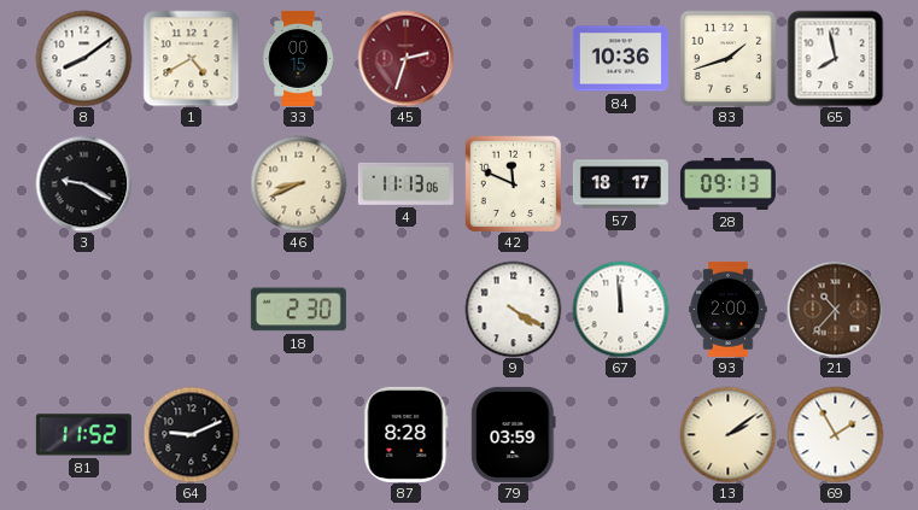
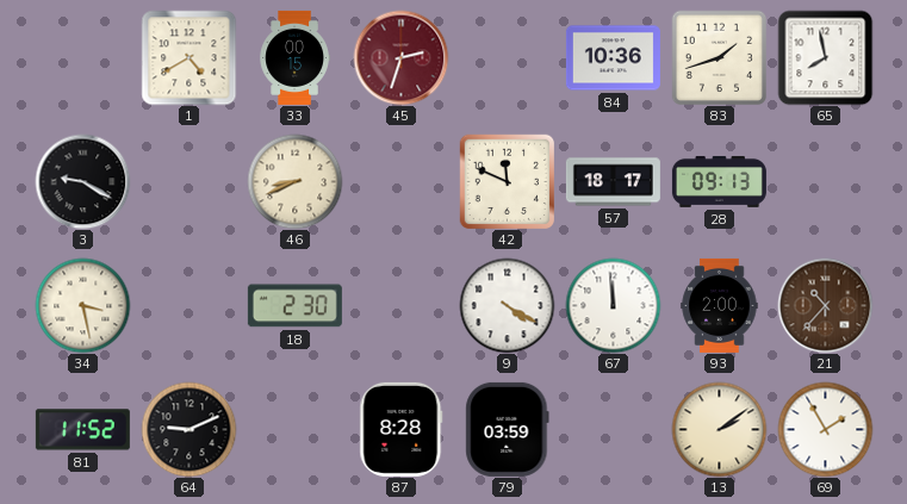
8: 8:09 -> none
4: 11:13 -> none
34: none -> 3:28
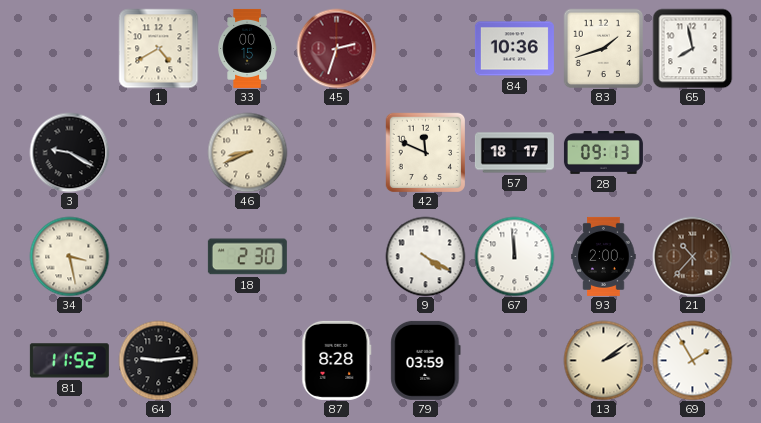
64: 9:11 -> 9:14
